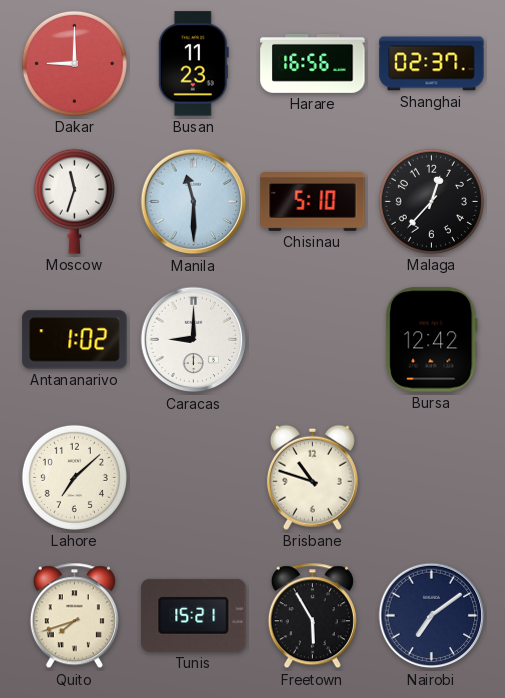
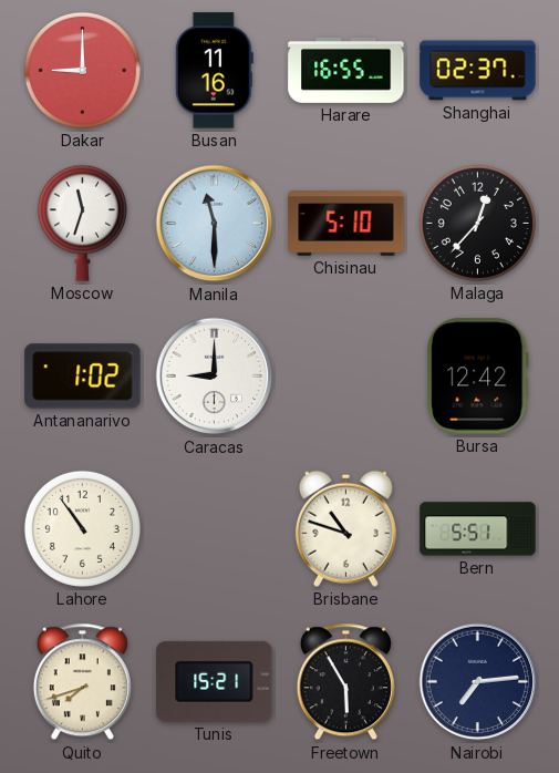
Busan: 11:23 -> 11:16
Harare: 16:56 -> 16:55
Lahore: 7:08 -> 10:54
Bern: none -> 5:51
Nairobi: 7:09 -> 7:14
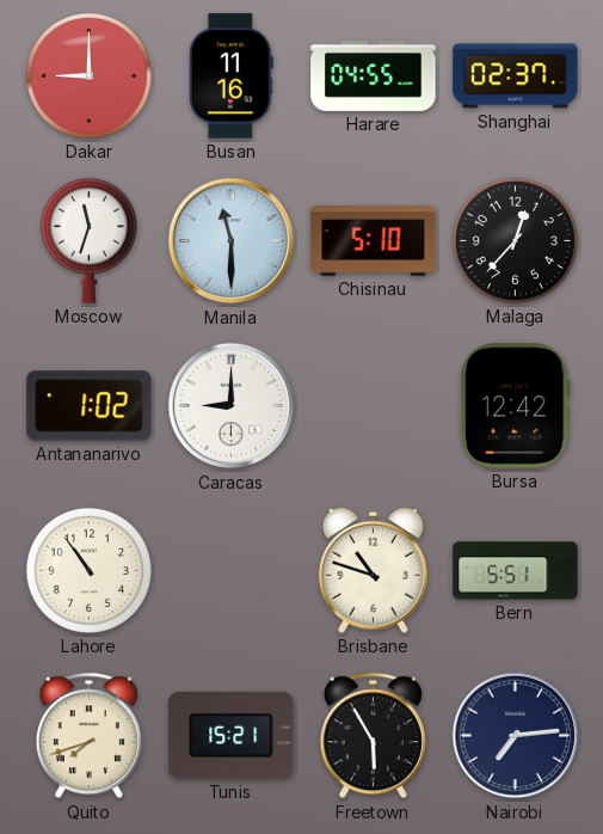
Harare: 16:55 -> 04:55
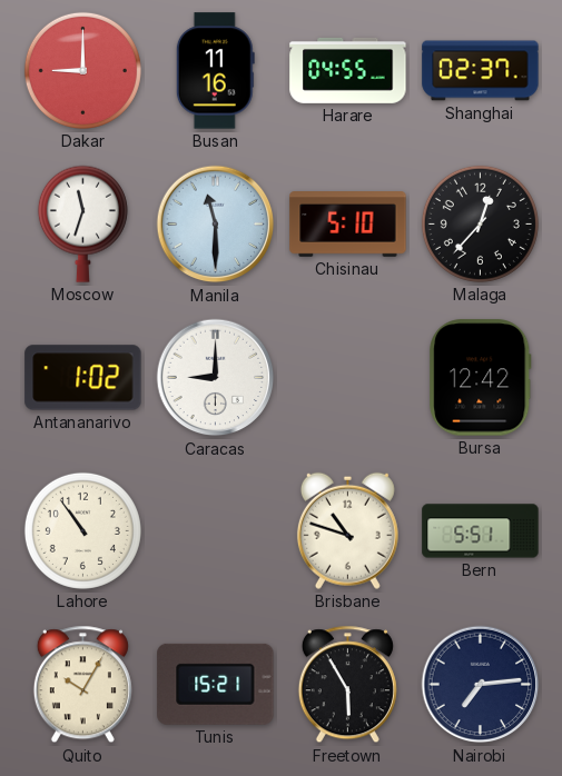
Quito: 7:42 -> 10:05
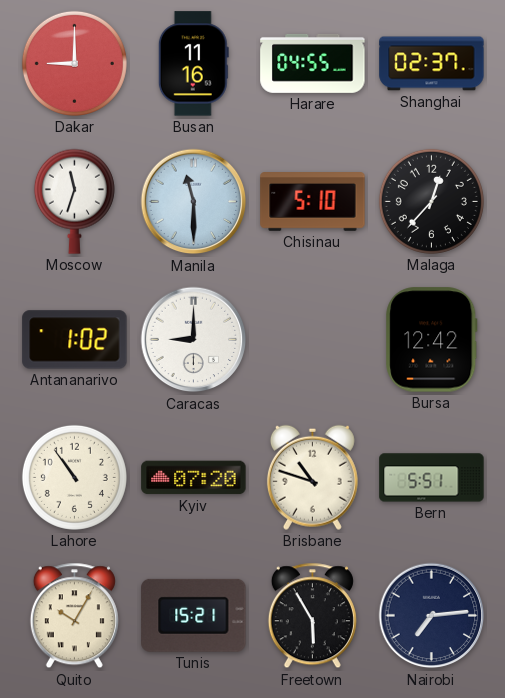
Kyiv: none -> 07:20
